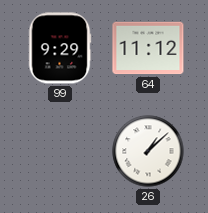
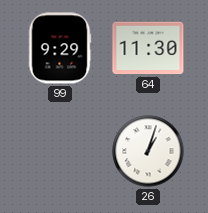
64: 11:12 -> 11:30
26: 1:08 -> 1:03
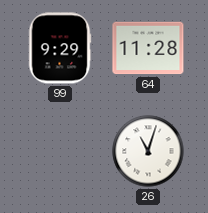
64: 11:30 -> 11:28
26: 1:03 -> 11:03
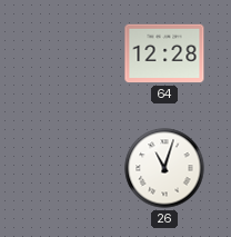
99: 9:29 -> none
64: 11:28 -> 12:28
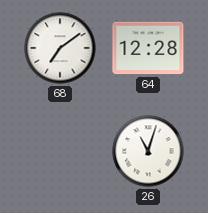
68: none -> 7:09
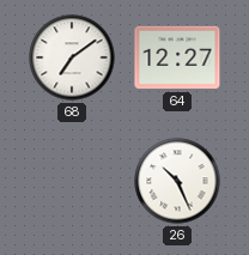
64: 12:28 -> 12:27
26: 11:03 -> 10:26
